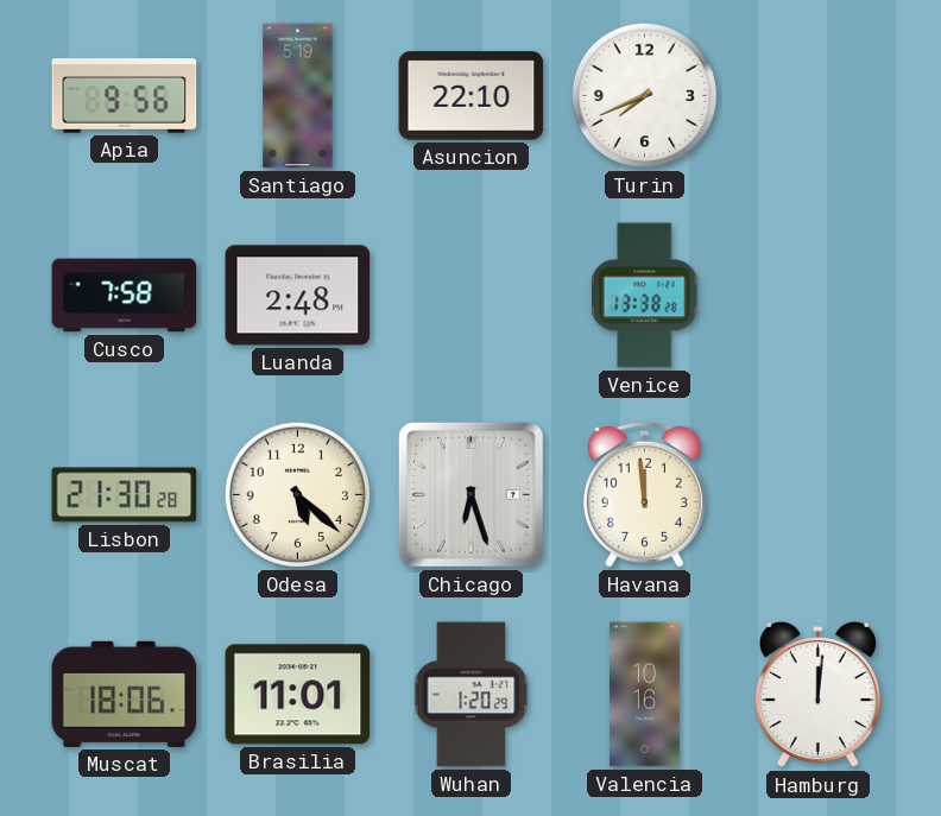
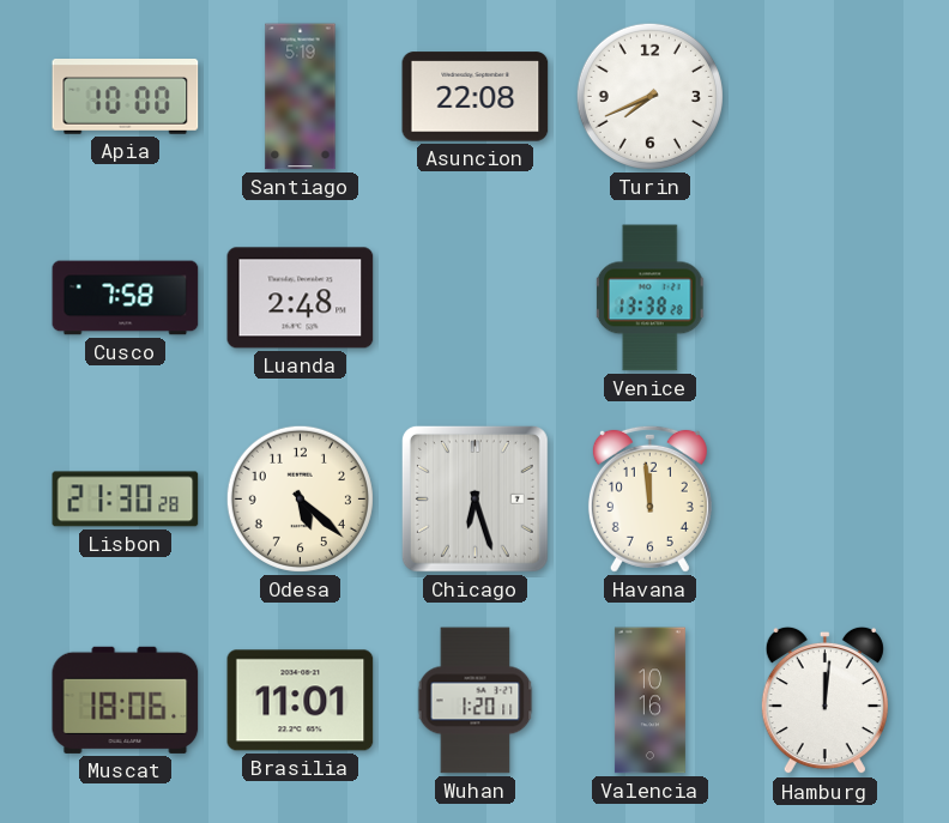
Apia: 9:56 -> 10:00
Asuncion: 22:10 -> 22:08
Wuhan: 1:20:29 -> 1:20:11
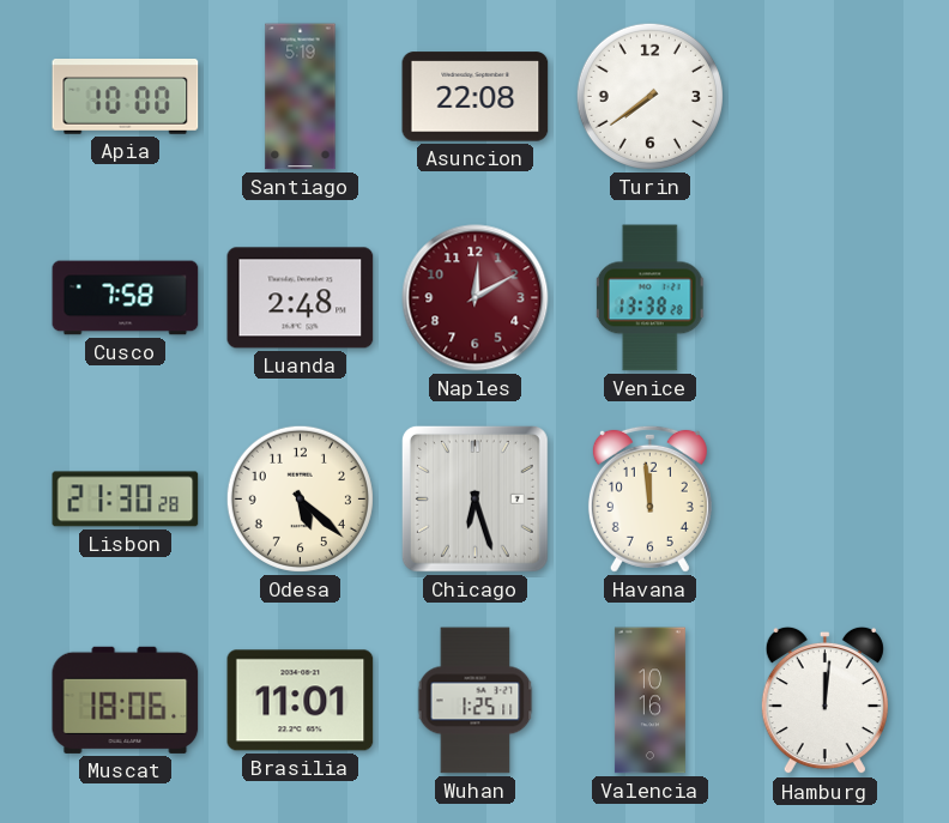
Turin: 7:41 -> 7:39
Naples: none -> 12:10
Wuhan: 1:20 -> 1:25
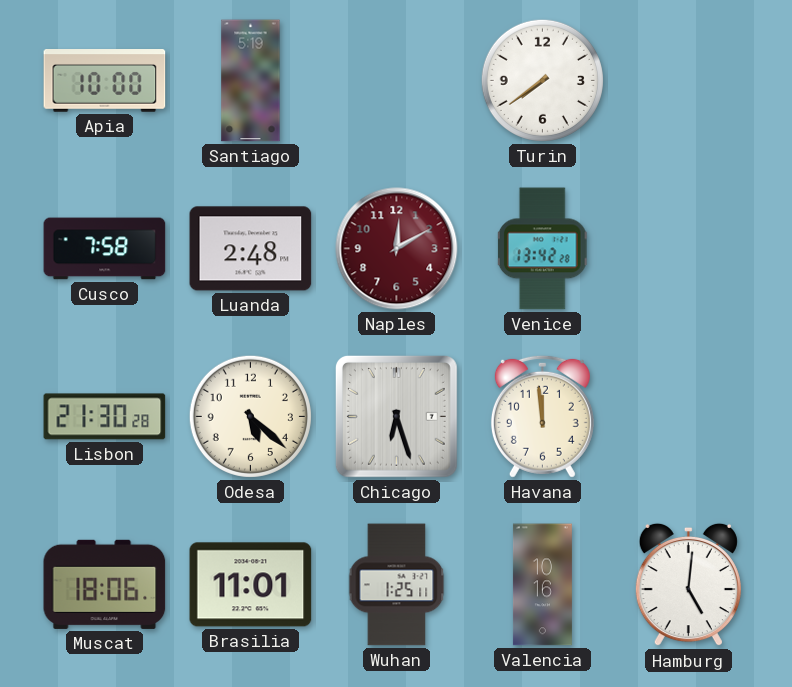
Asuncion: 22:08 -> none
Venice: 13:38 -> 13:42
Hamburg: 12:01 -> 5:01
